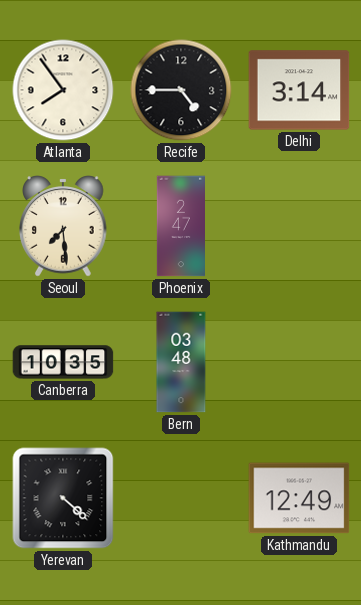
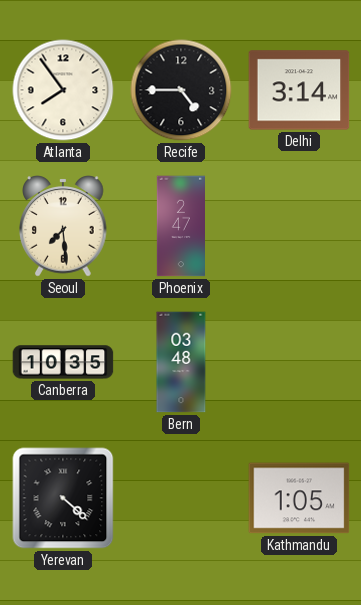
Kathmandu: 12:49 -> 1:05
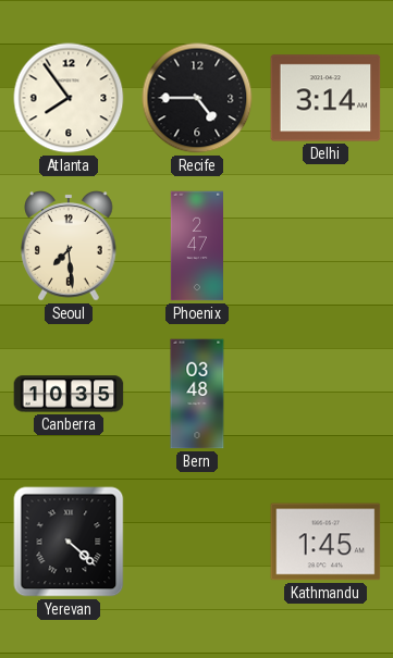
Kathmandu: 1:05 -> 1:45
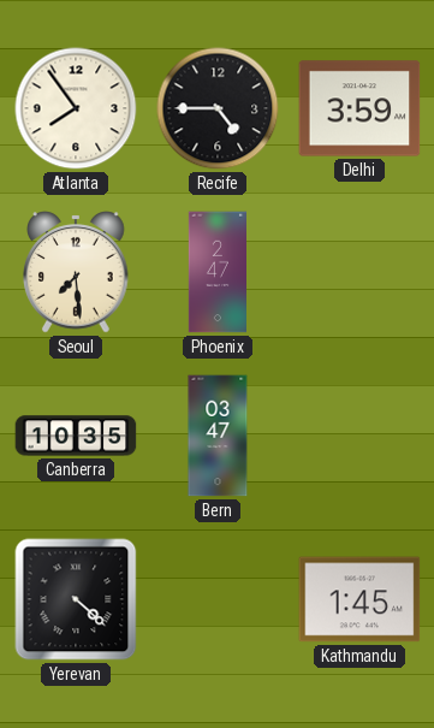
Delhi: 3:14 -> 3:59
Bern: 03:48 -> 03:47
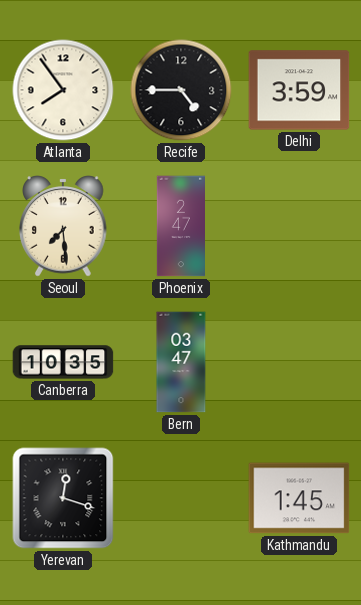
Yerevan: 4:22 -> 12:18
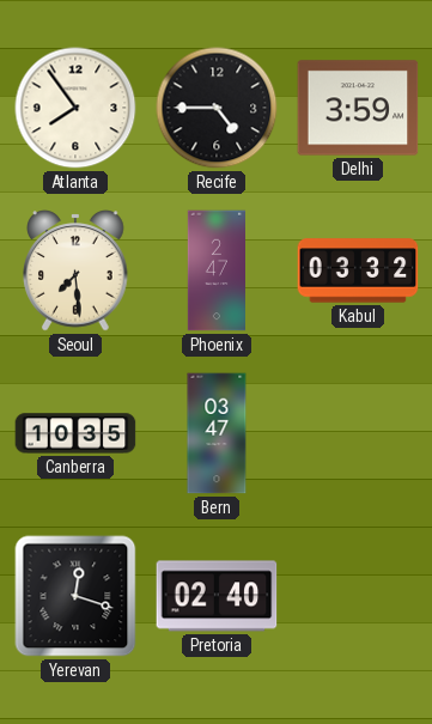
Kabul: none -> 03:32
Pretoria: none -> 02:40
Kathmandu: 1:45 -> none
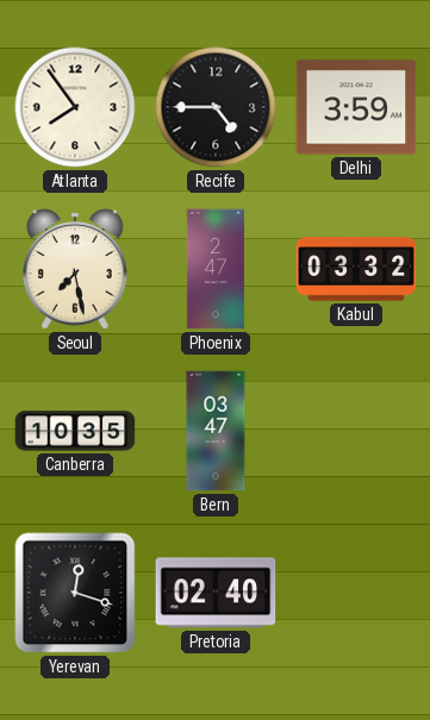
Seoul: 7:29 -> 7:28
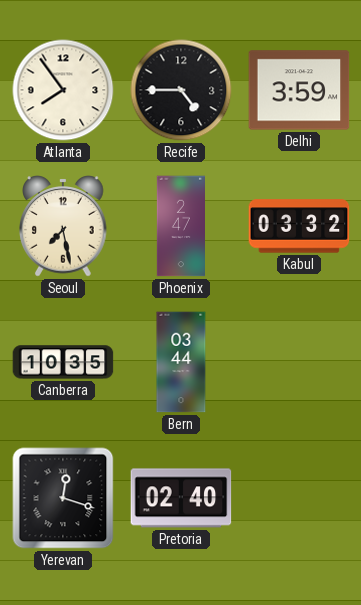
Bern: 03:47 -> 03:44
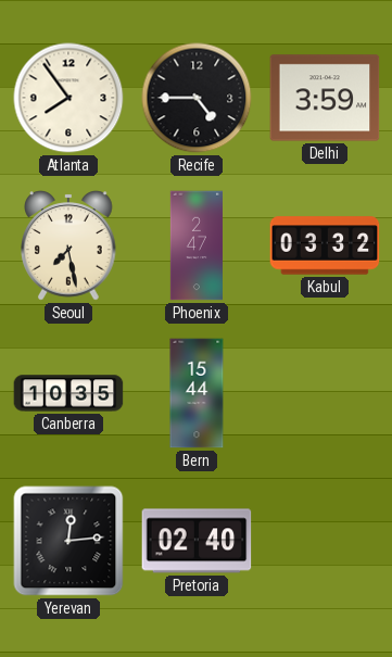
Bern: 03:44 -> 15:44
Yerevan: 12:18 -> 12:14
